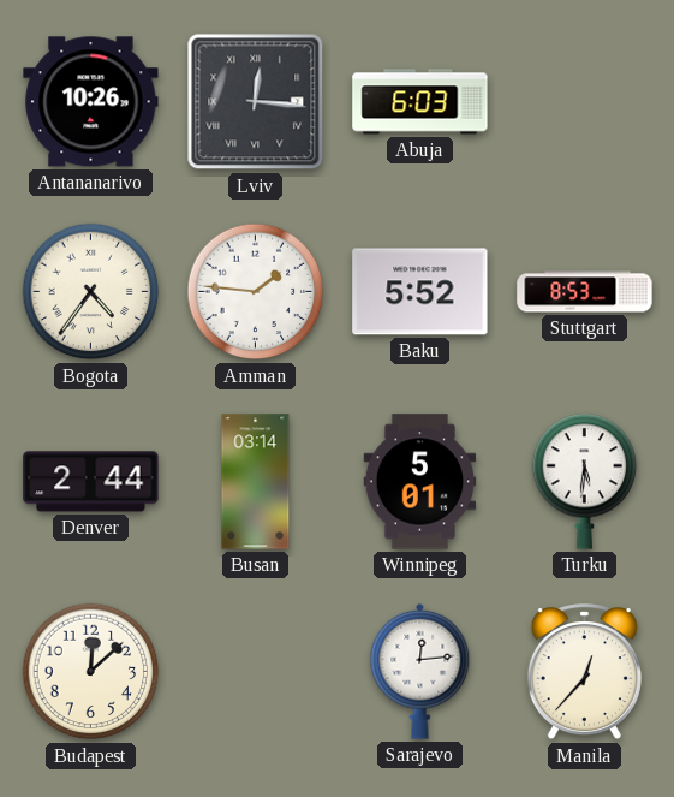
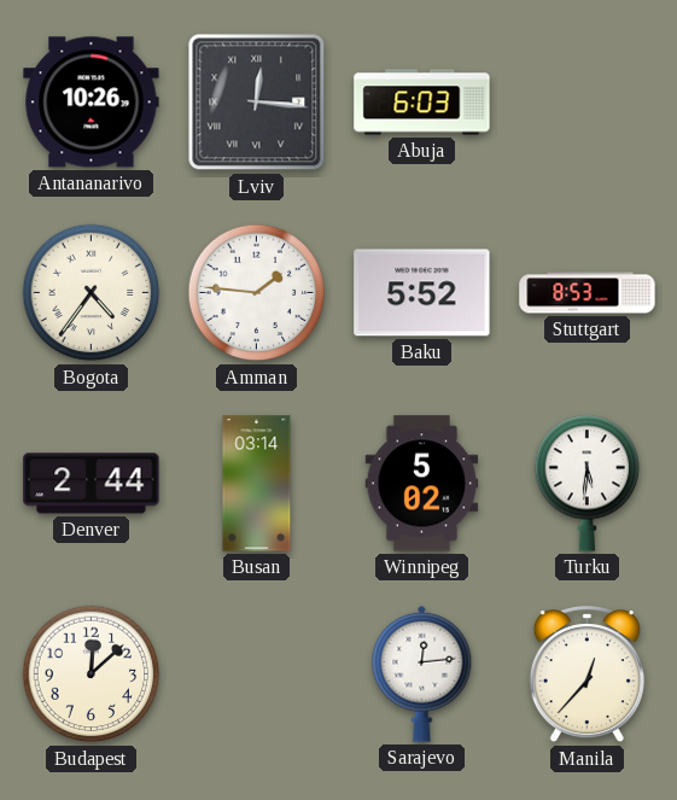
Winnipeg: 5:01 -> 5:02
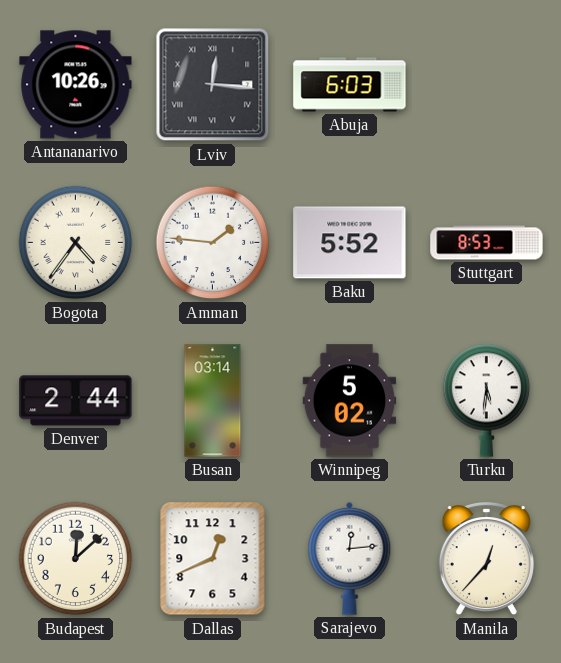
Dallas: none -> 12:41
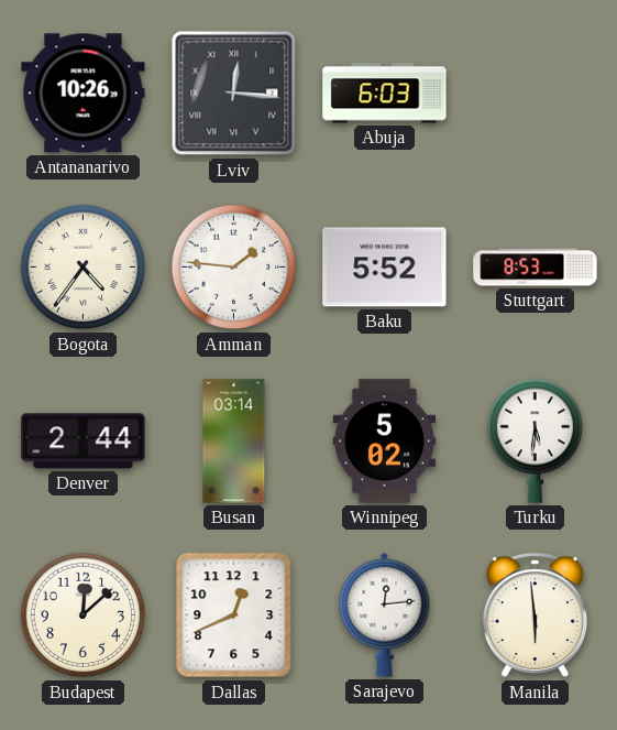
Manila: 12:37 -> 5:59
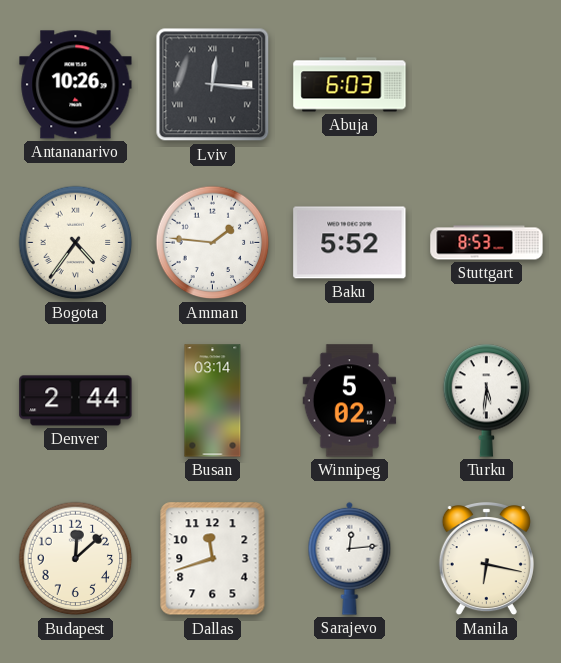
Dallas: 12:41 -> 11:42
Manila: 5:59 -> 6:17
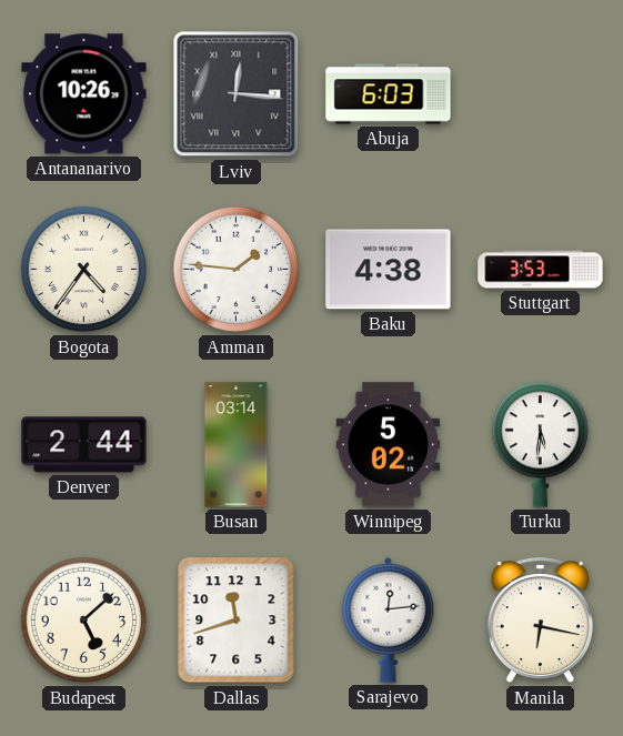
Baku: 5:52 -> 4:38
Stuttgart: 8:53 -> 3:53
Budapest: 12:08 -> 5:08
